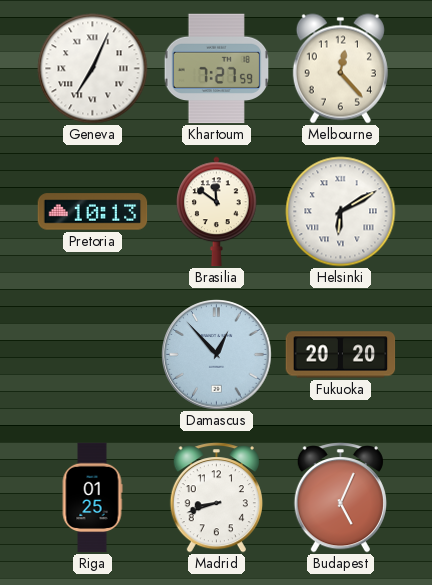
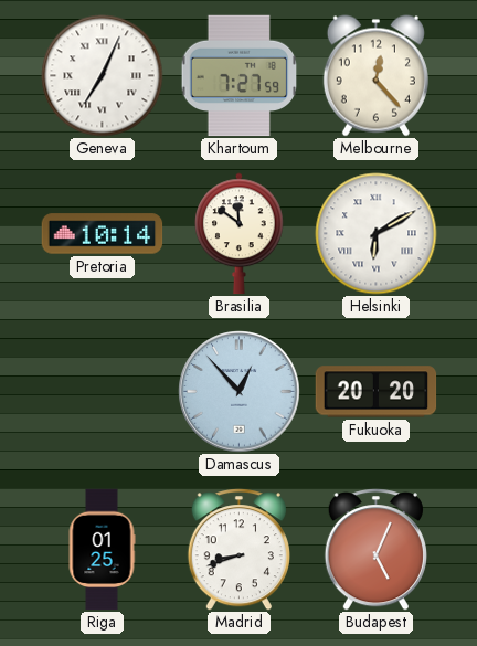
Pretoria: 10:13 -> 10:14
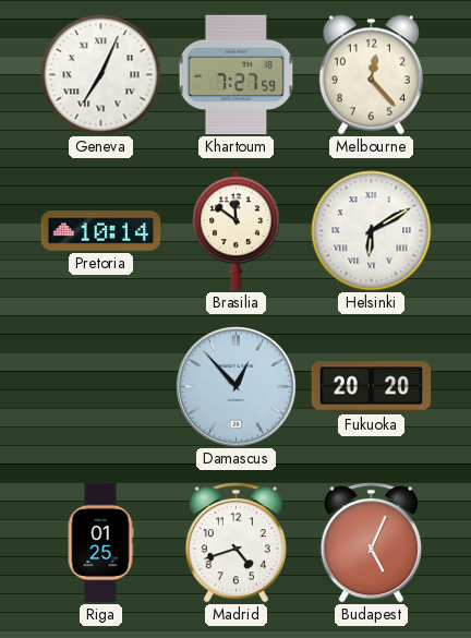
Madrid: 8:42 -> 4:42
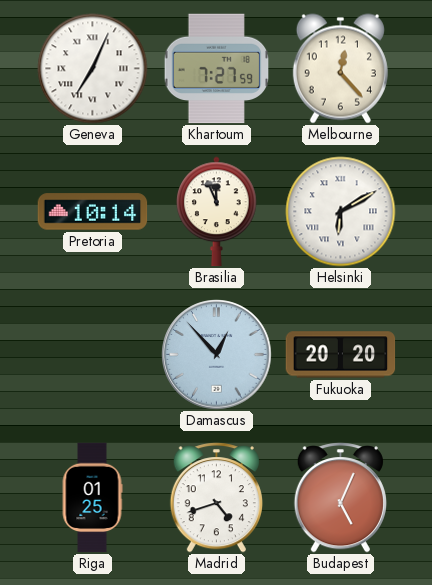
Brasilia: 11:51 -> 11:56
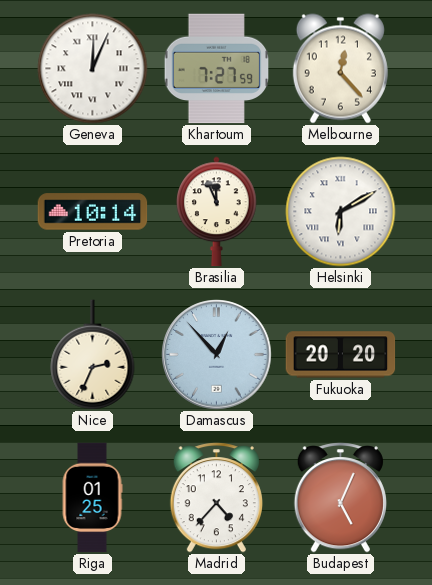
Geneva: 7:04 -> 12:04
Nice: none -> 2:34
Madrid: 4:42 -> 4:37
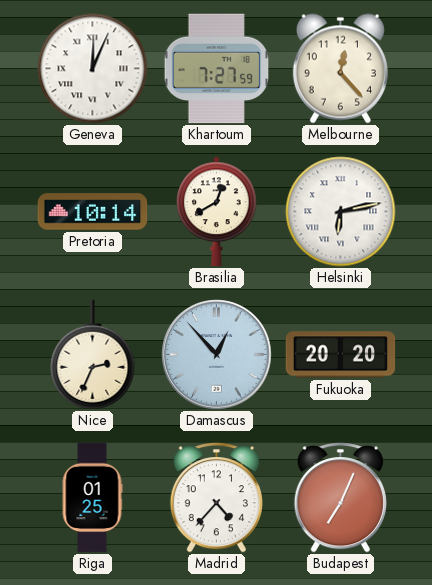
Brasilia: 11:56 -> 12:40
Helsinki: 6:10 -> 6:13
Budapest: 5:04 -> 7:04
